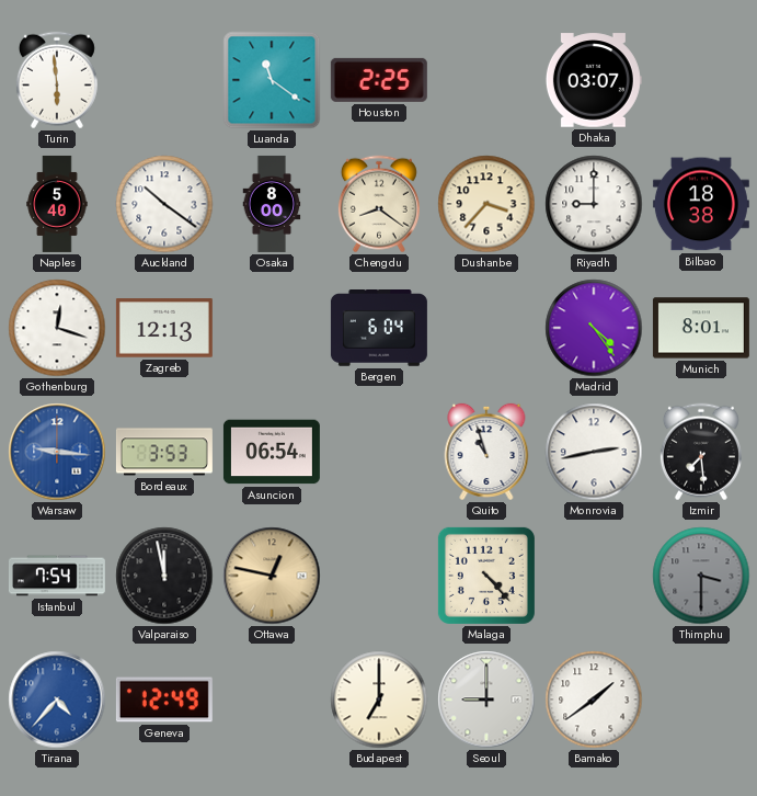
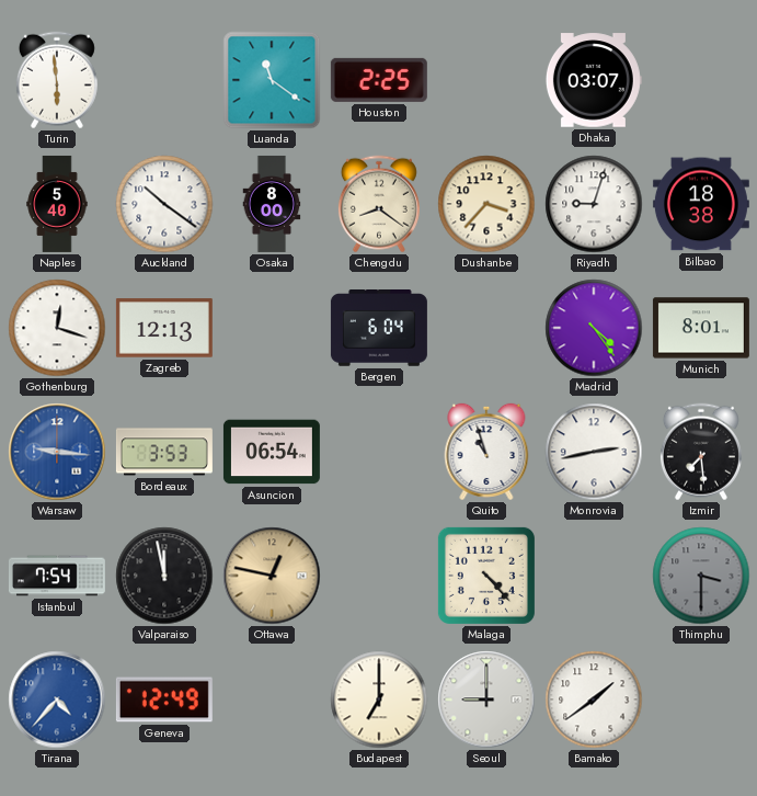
Riyadh: 9:00 -> 9:03
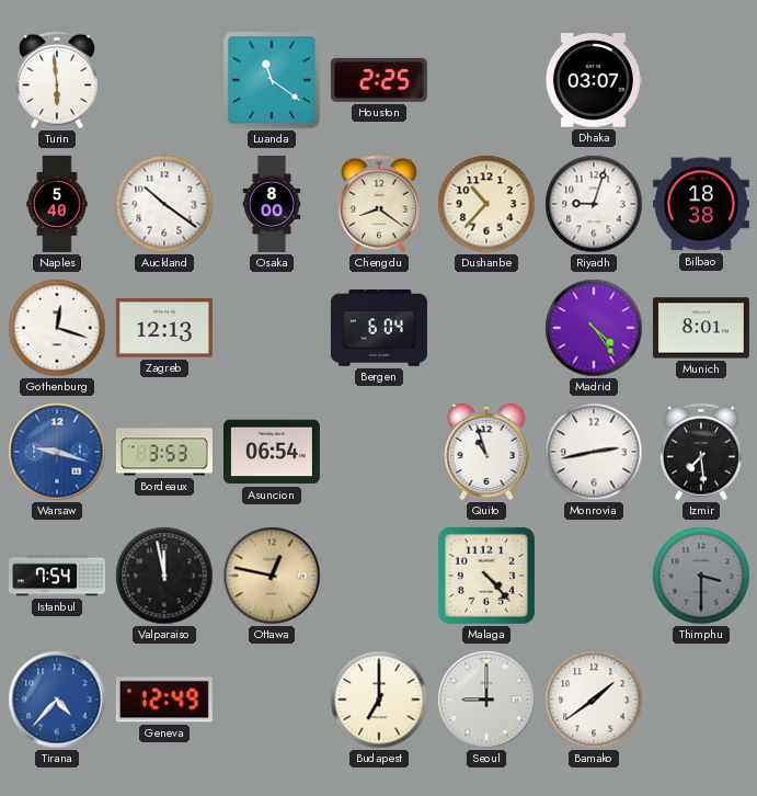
Dushanbe: 3:37 -> 10:37
Warsaw: 9:16 -> 9:18
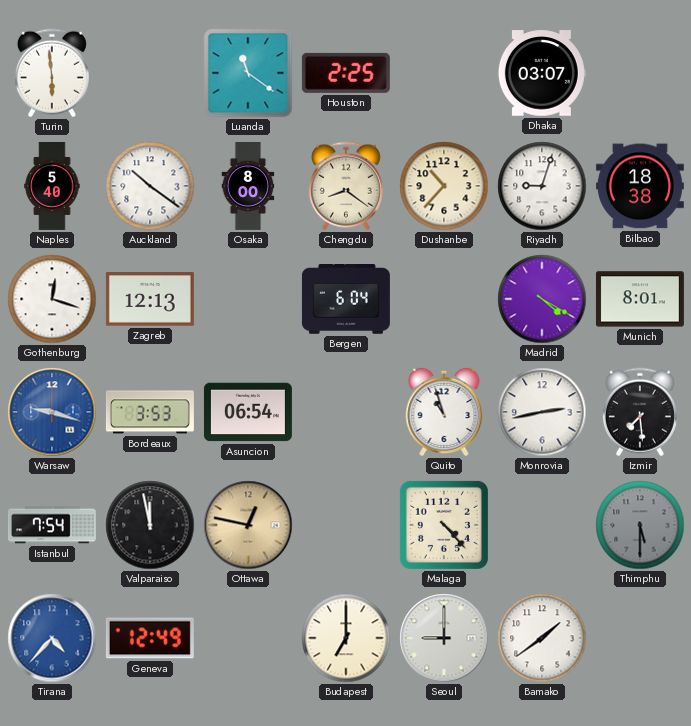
Madrid: 4:24 -> 4:20
Thimphu: 3:30 -> 5:30
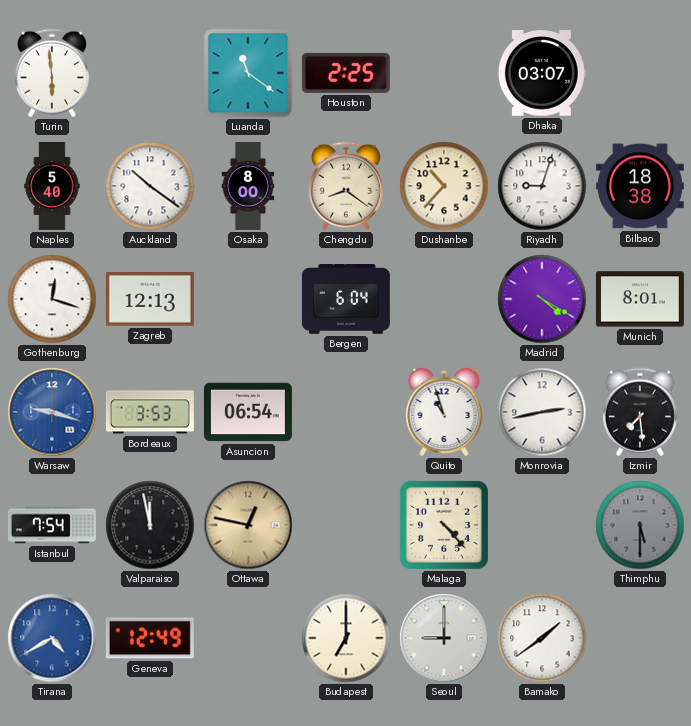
Tirana: 4:37 -> 4:40
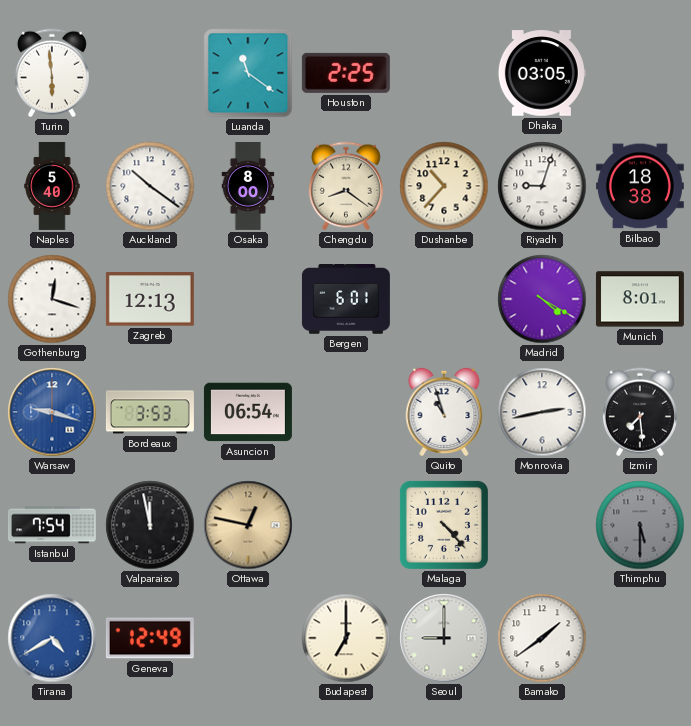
Dhaka: 03:07 -> 03:05
Bergen: 6:04 -> 6:01
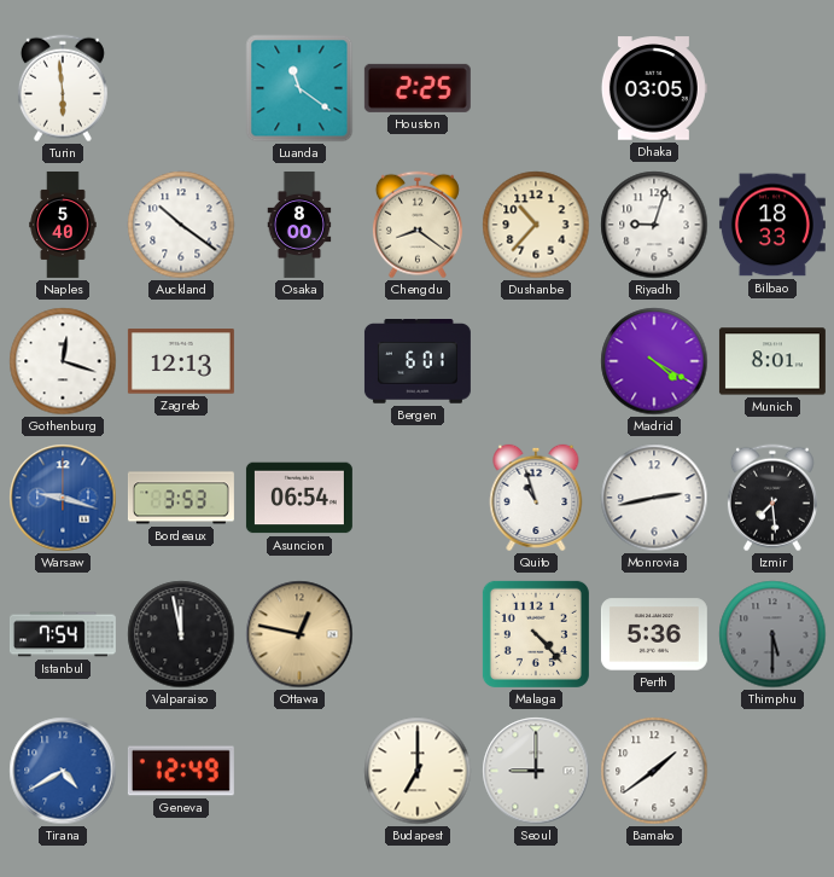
Bilbao: 18:38 -> 18:33
Perth: none -> 5:36
